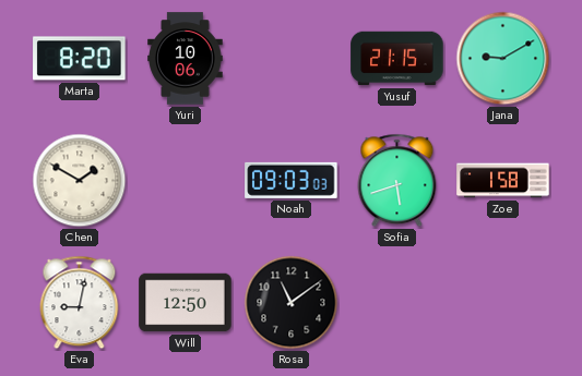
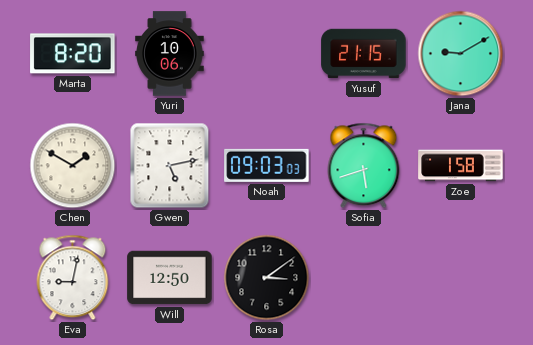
Gwen: none -> 5:13
Rosa: 11:09 -> 3:09
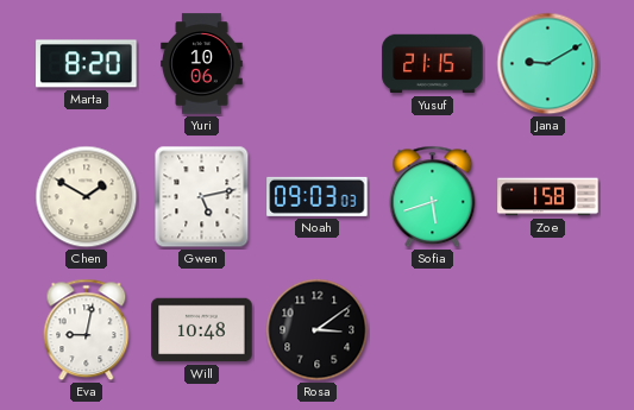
Will: 12:50 -> 10:48
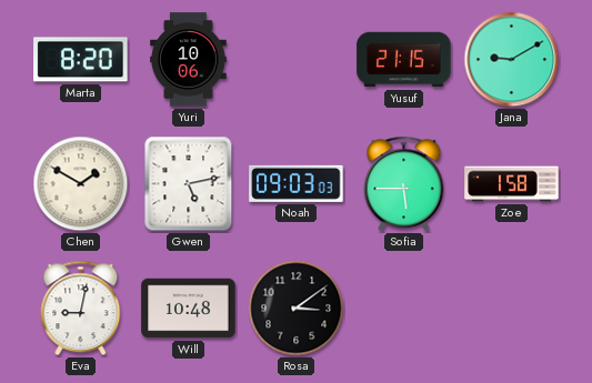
Sofia: 5:42 -> 5:45
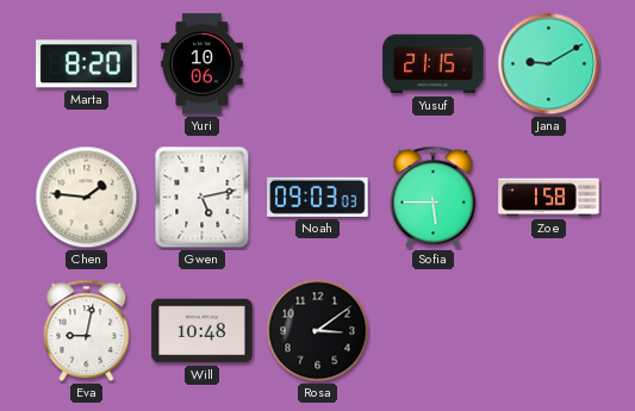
Chen: 1:50 -> 1:46
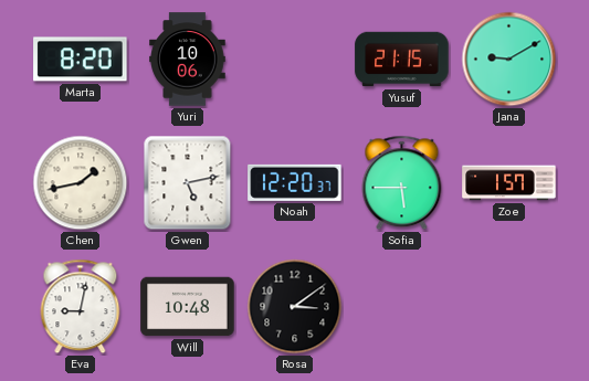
Chen: 1:46 -> 1:43
Noah: 09:03 -> 12:20
Zoe: 1:58 -> 1:57
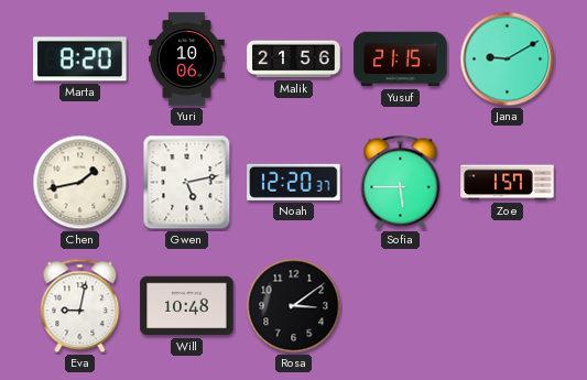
Malik: none -> 21:56
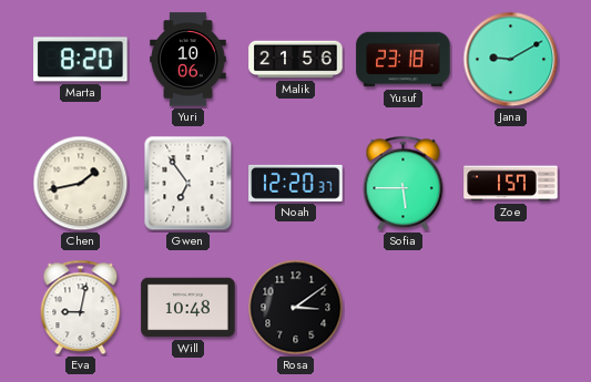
Yusuf: 21:15 -> 23:18
Gwen: 5:13 -> 6:54
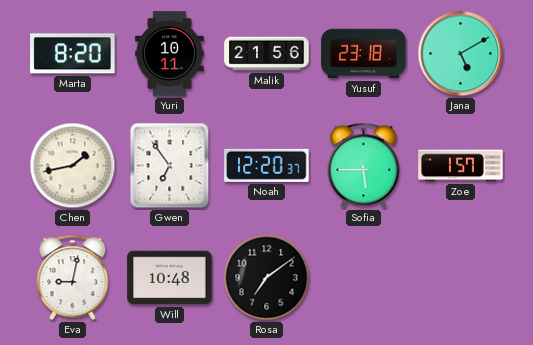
Yuri: 10:06 -> 10:11
Jana: 9:10 -> 5:10
Rosa: 3:09 -> 7:09
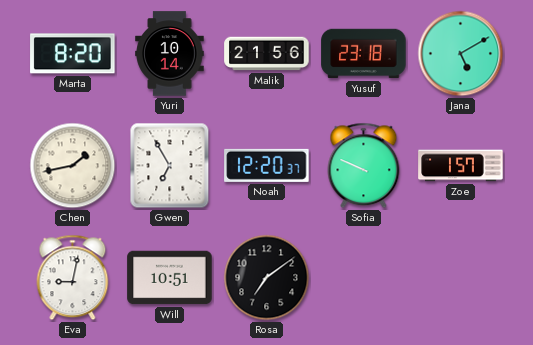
Yuri: 10:11 -> 10:14
Gwen: 6:54 -> 6:55
Sofia: 5:45 -> 9:49
Will: 10:48 -> 10:51
